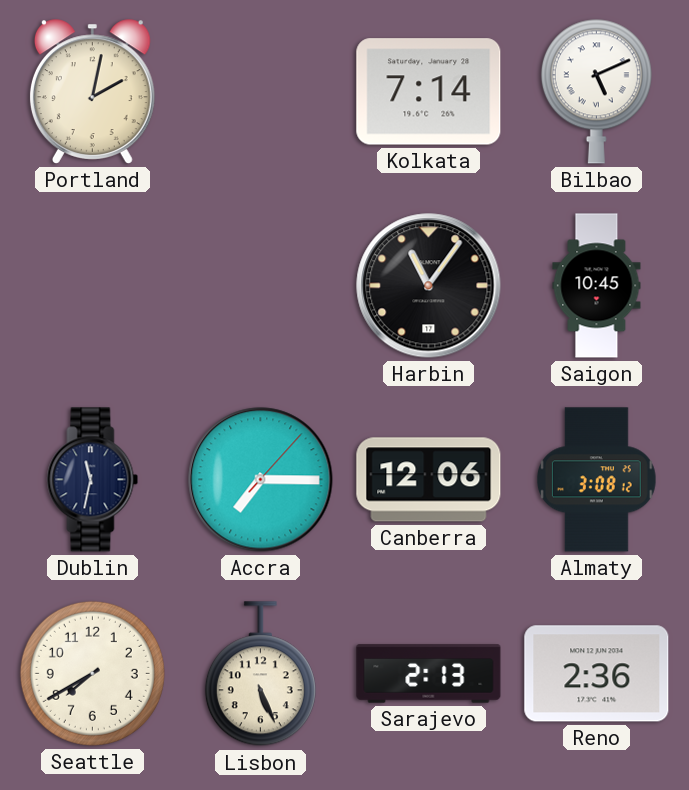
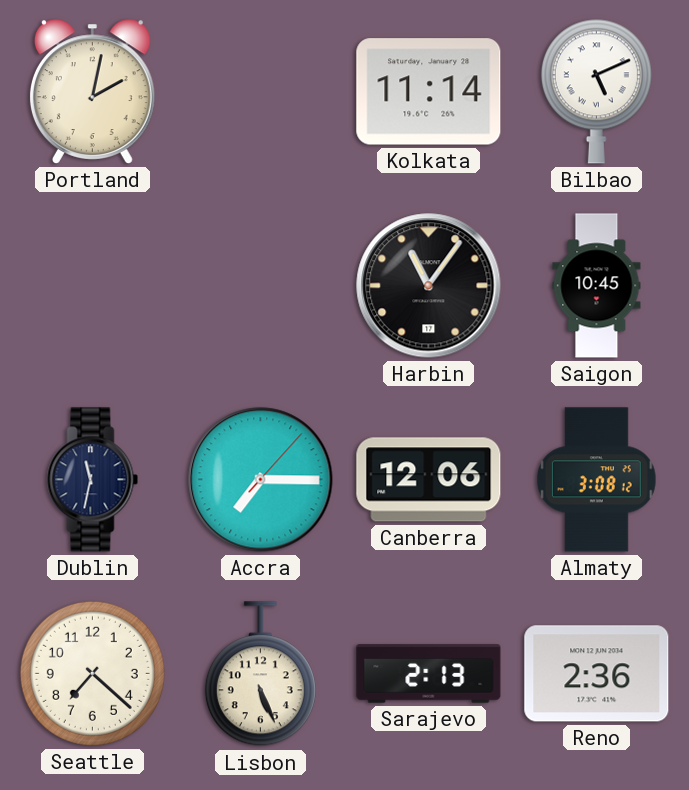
Kolkata: 7:14 -> 11:14
Seattle: 7:40 -> 7:22
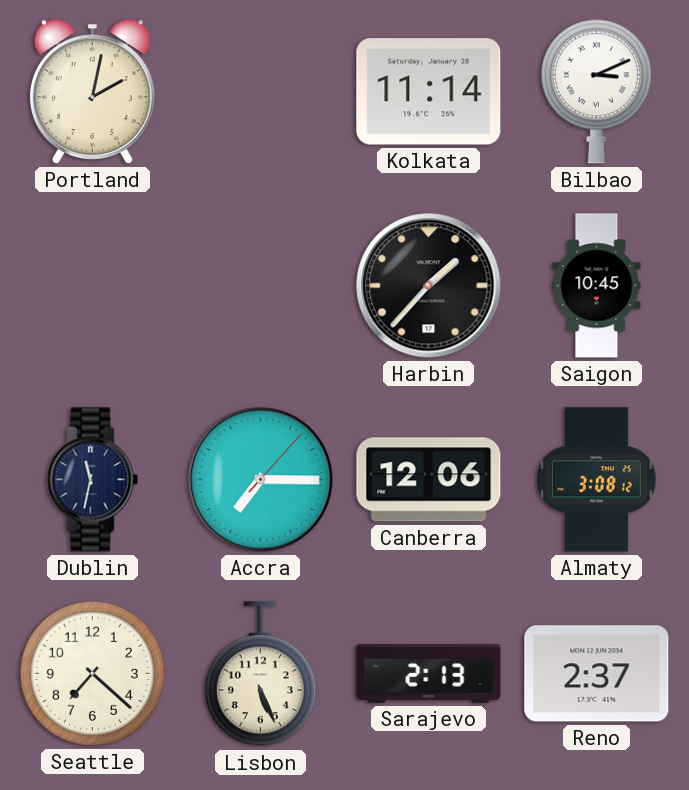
Bilbao: 5:11 -> 3:11
Harbin: 11:06 -> 1:37
Reno: 2:36 -> 2:37
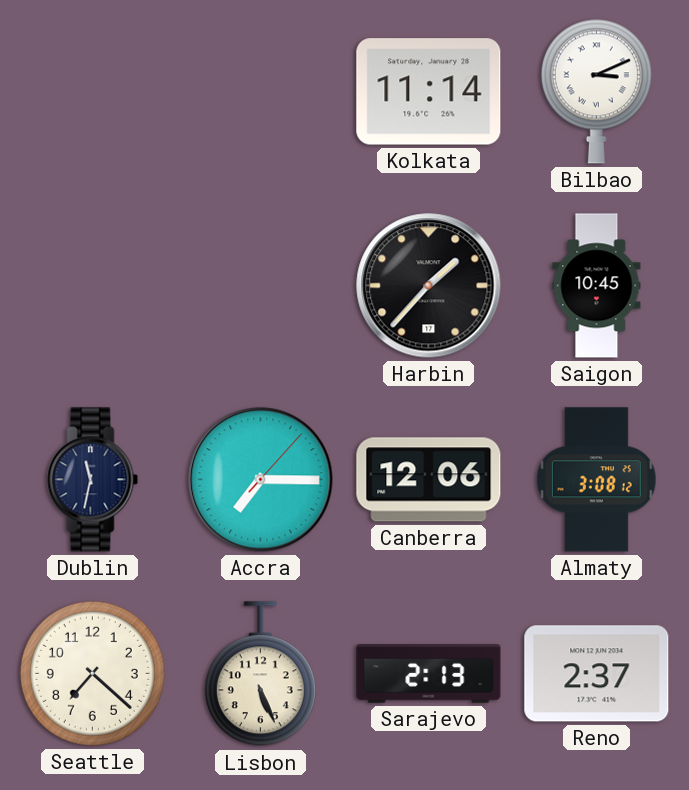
Portland: 2:02 -> none
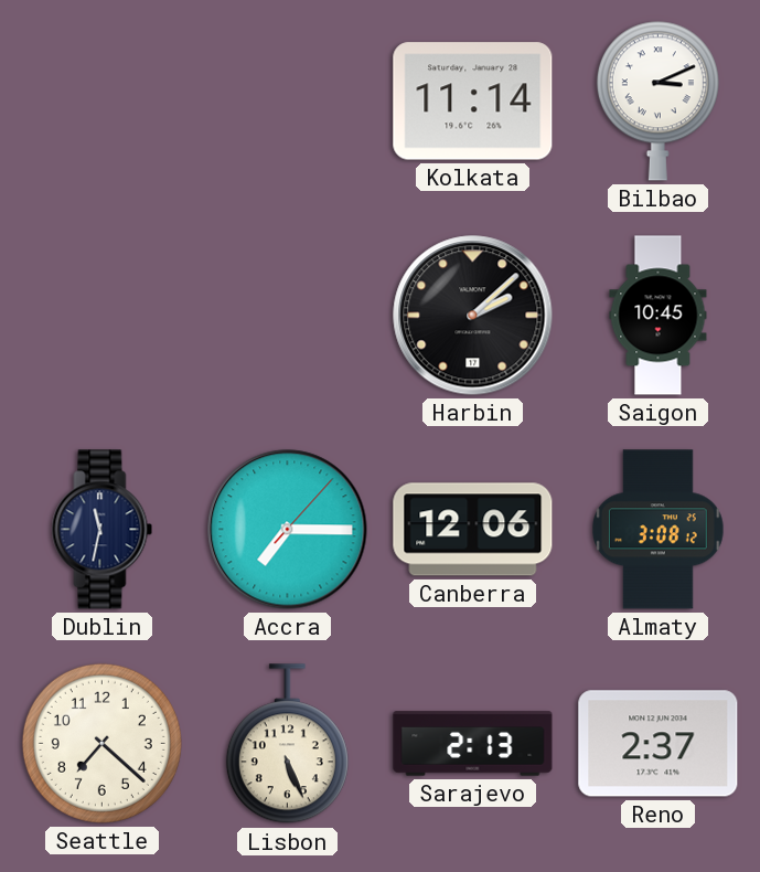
Harbin: 1:37 -> 2:08
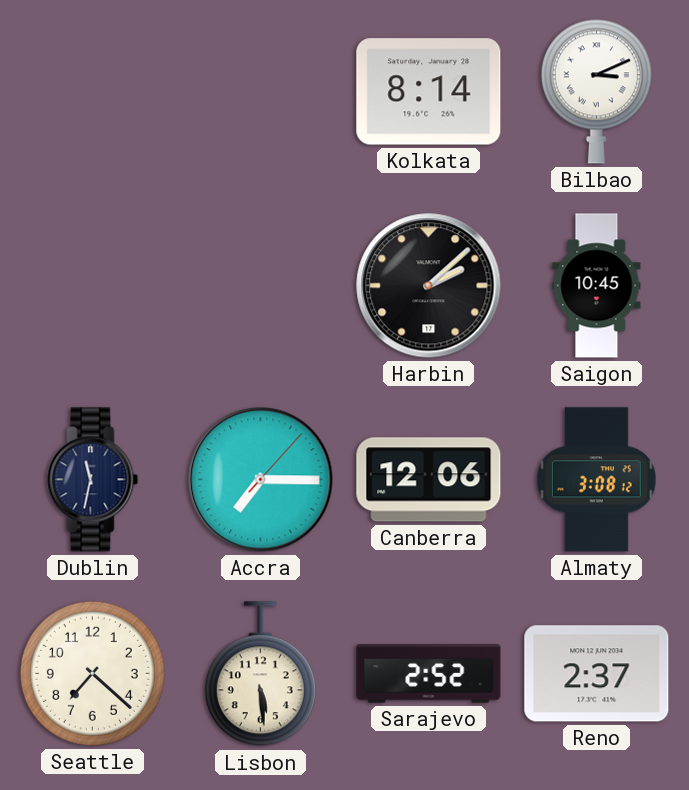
Kolkata: 11:14 -> 8:14
Lisbon: 5:26 -> 5:29
Sarajevo: 2:13 -> 2:52
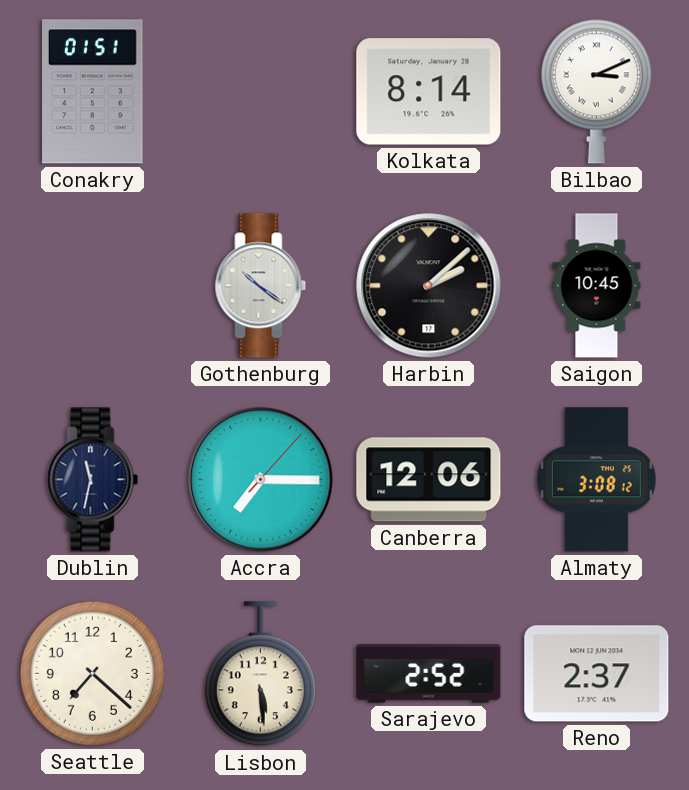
Conakry: none -> 01:51
Gothenburg: none -> 10:21
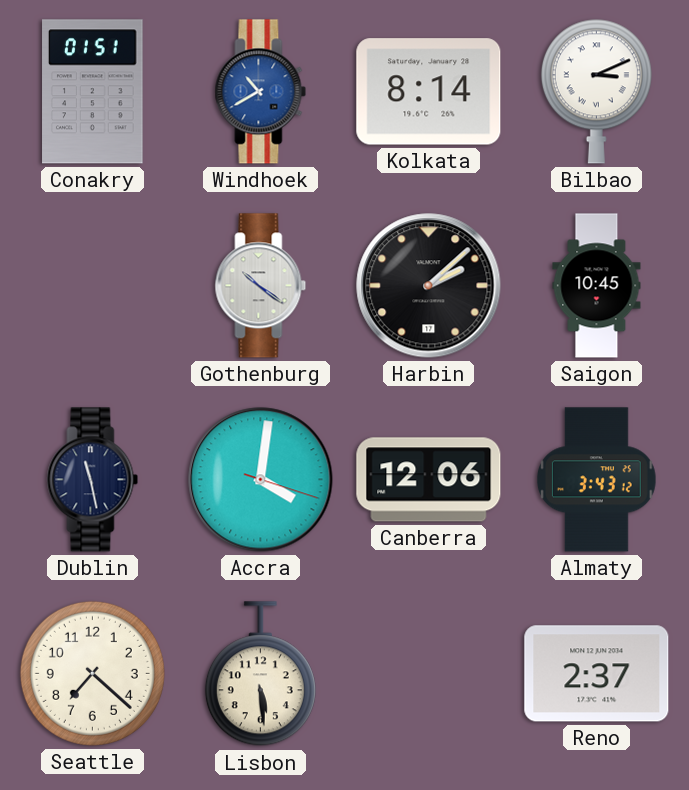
Windhoek: none -> 10:40
Dublin: 11:32 -> 11:28
Accra: 7:15 -> 4:01
Almaty: 3:08 -> 3:43
Sarajevo: 2:52 -> none
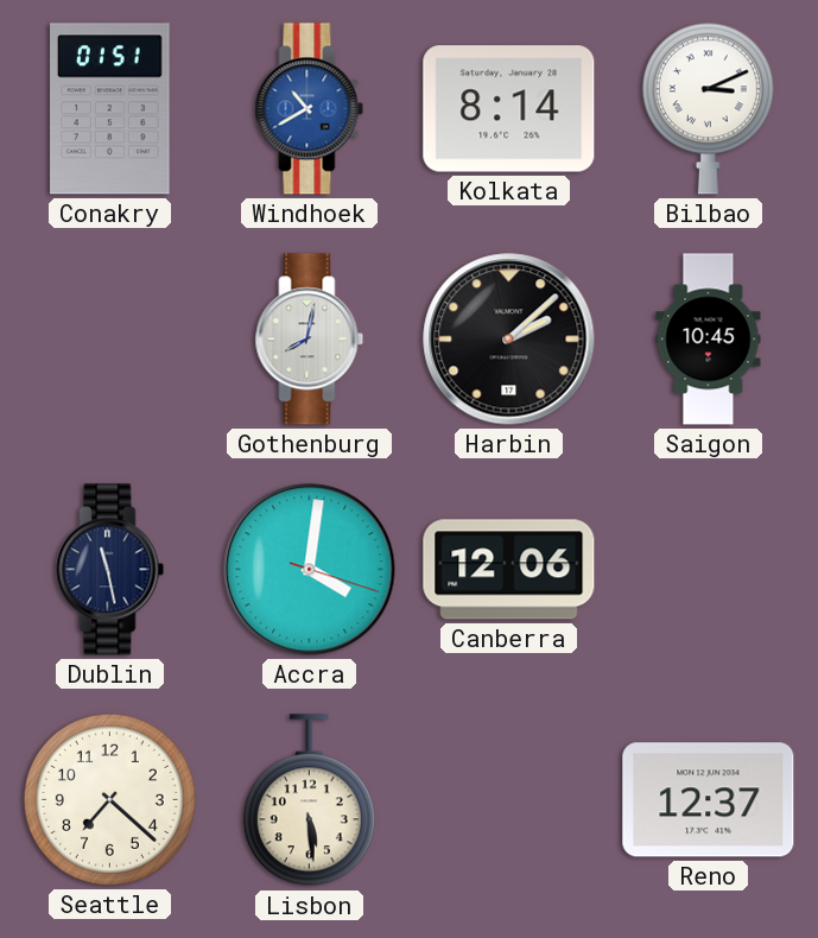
Gothenburg: 10:21 -> 8:02
Almaty: 3:43 -> none
Reno: 2:37 -> 12:37
